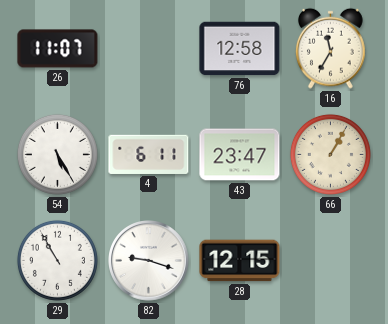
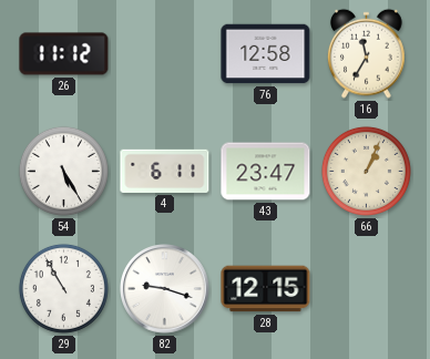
26: 11:07 -> 11:12
66: 1:05 -> 1:04
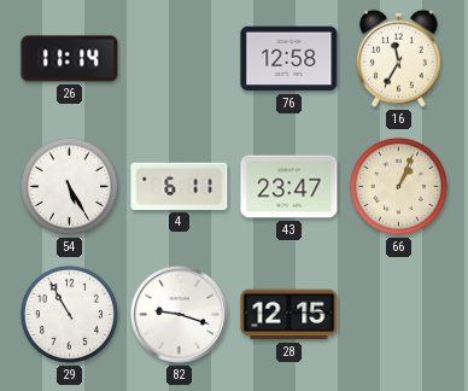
26: 11:12 -> 11:14
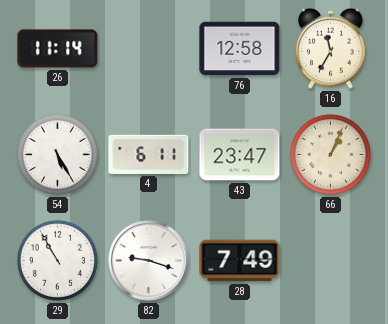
28: 12:15 -> 7:49
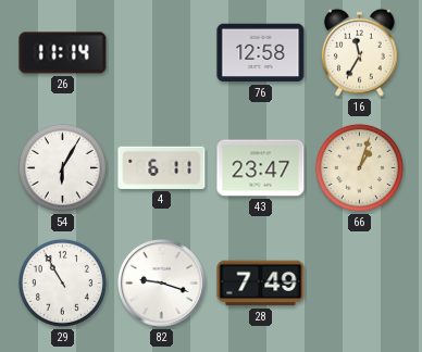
54: 5:25 -> 6:05
66: 1:04 -> 1:03
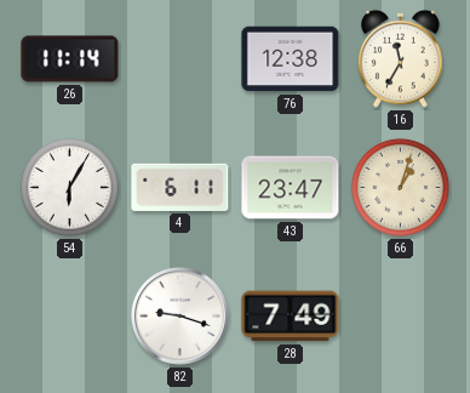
76: 12:58 -> 12:38
29: 10:55 -> none
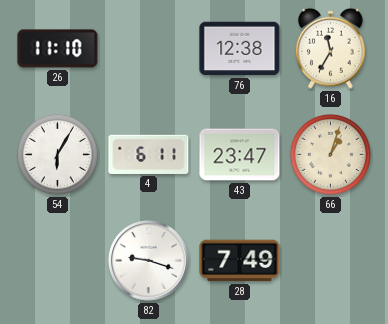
26: 11:14 -> 11:10
